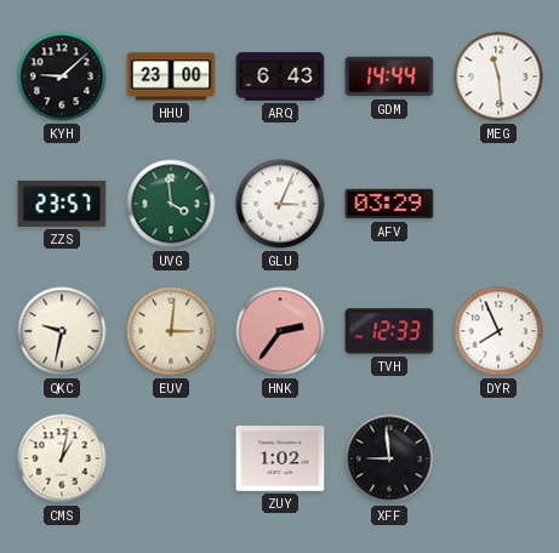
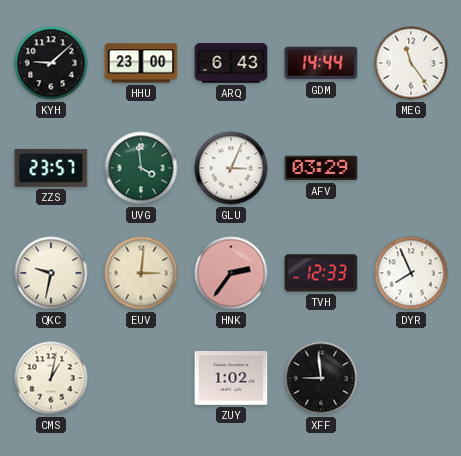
MEG: 11:29 -> 11:24
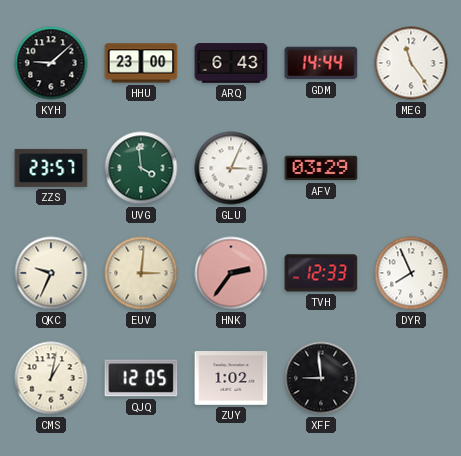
QKC: 9:32 -> 9:34
QJQ: none -> 12:05
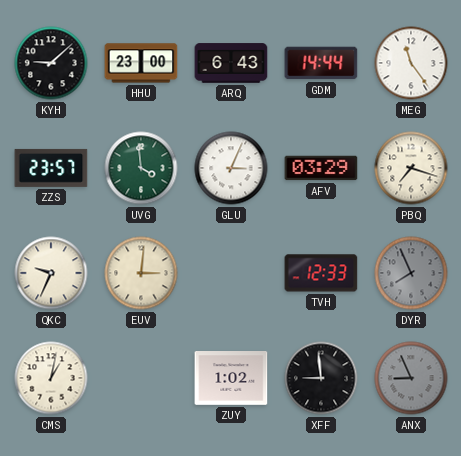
PBQ: none -> 7:18
HNK: 2:36 -> none
DYR dial: white -> grey
QJQ: 12:05 -> none
ANX: none -> 8:56
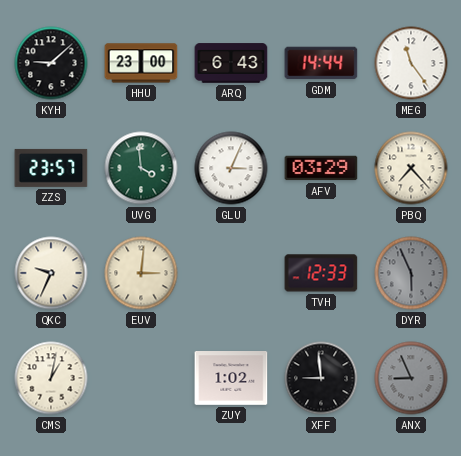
PBQ: 7:18 -> 7:23
DYR: 7:56 -> 5:56
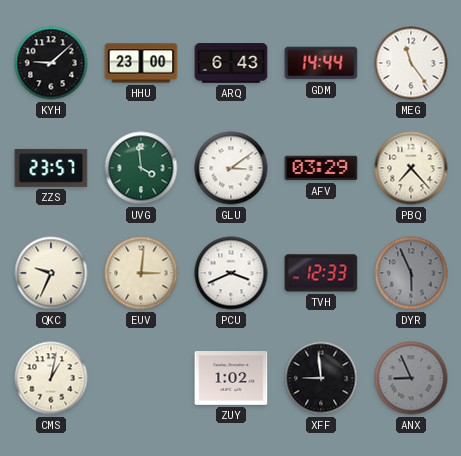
GLU: 3:04 -> 3:09
PCU: none -> 3:41
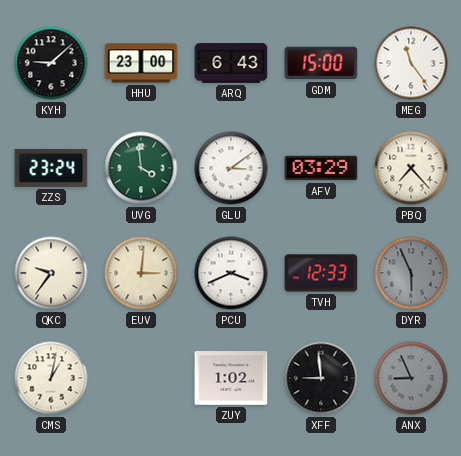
GDM: 14:44 -> 15:00
ZZS: 23:57 -> 23:24
QKC: 9:34 -> 9:36
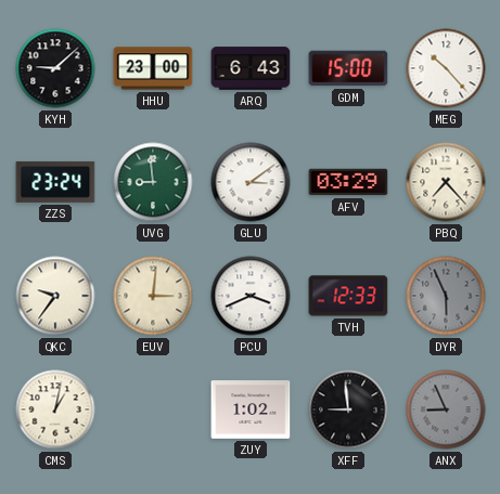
MEG: 11:24 -> 10:23
UVG: 3:59 -> 8:59
